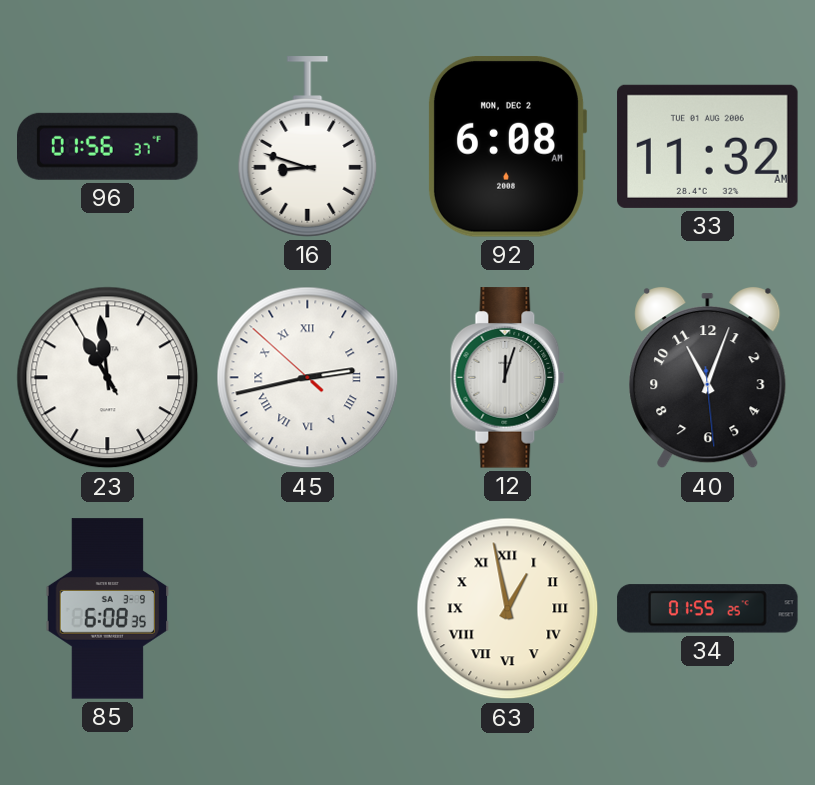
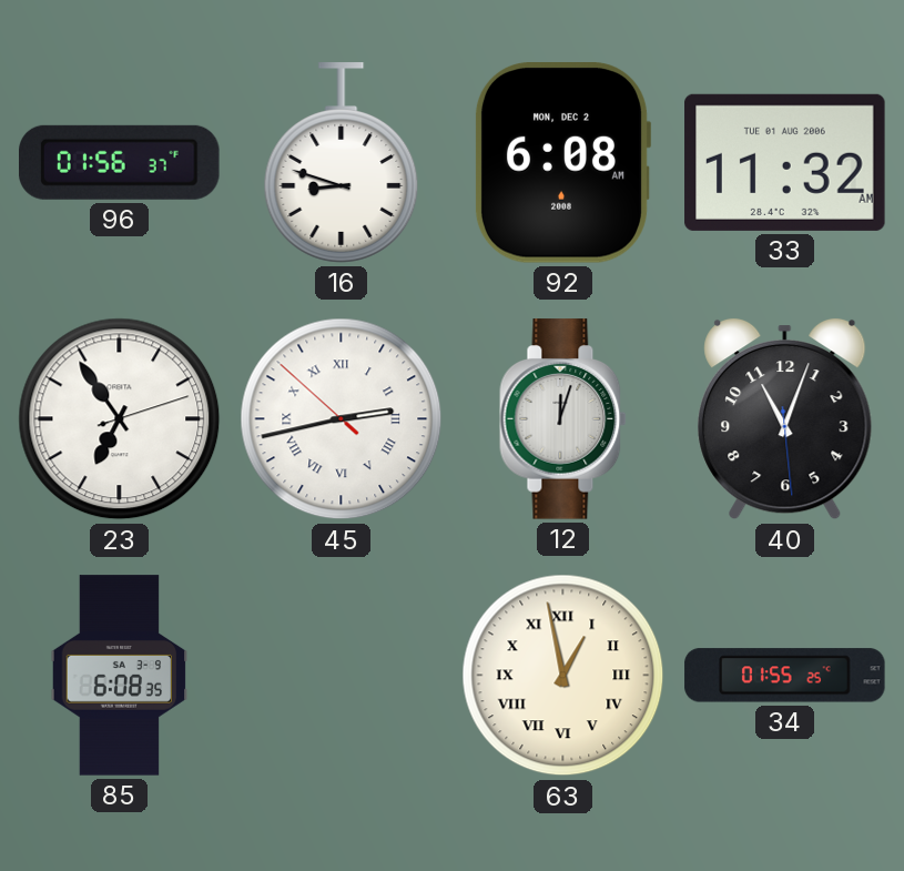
23: 10:58 -> 6:54
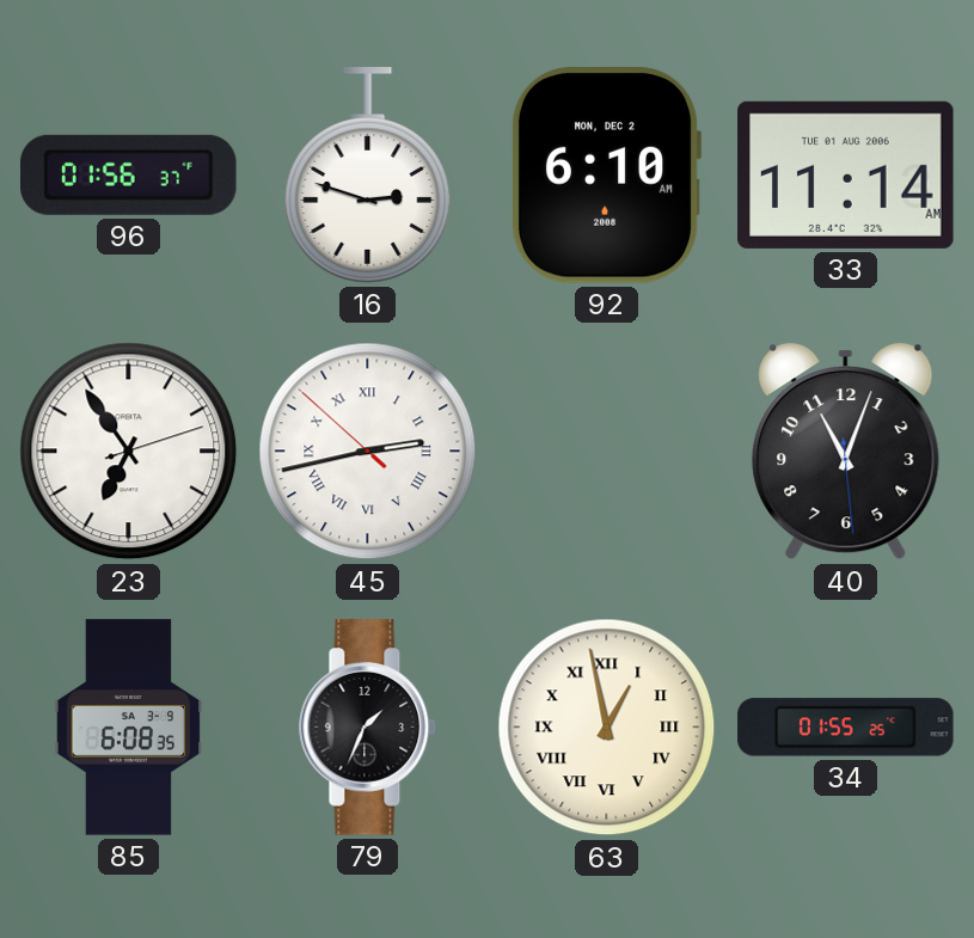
16: 8:48 -> 2:48
92: 6:08 -> 6:10
33: 11:32 -> 11:14
12: 12:03 -> none
79: none -> 1:34
